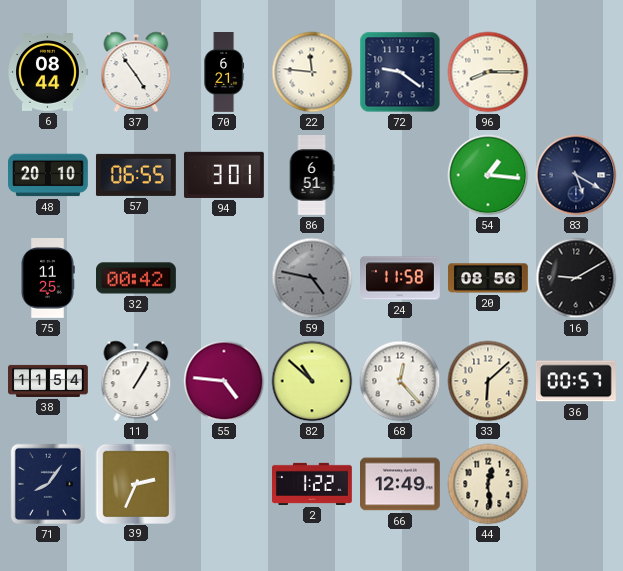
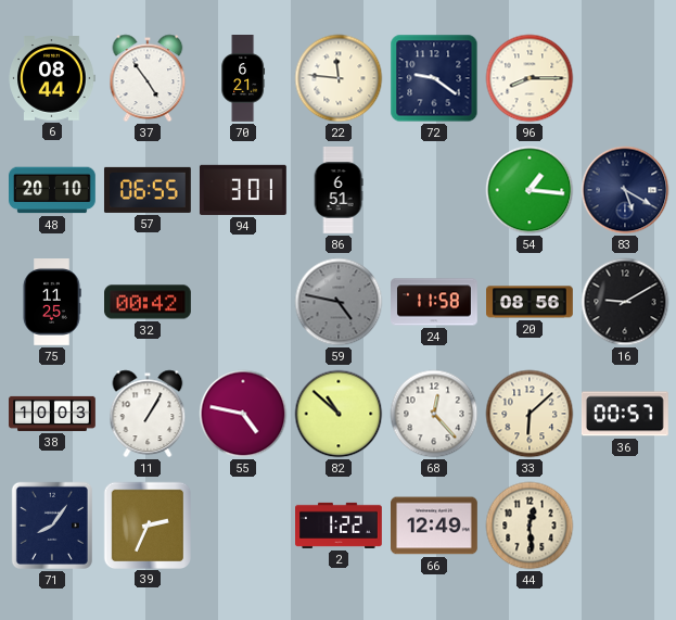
38: 11:54 -> 10:03
55: 4:46 -> 4:47
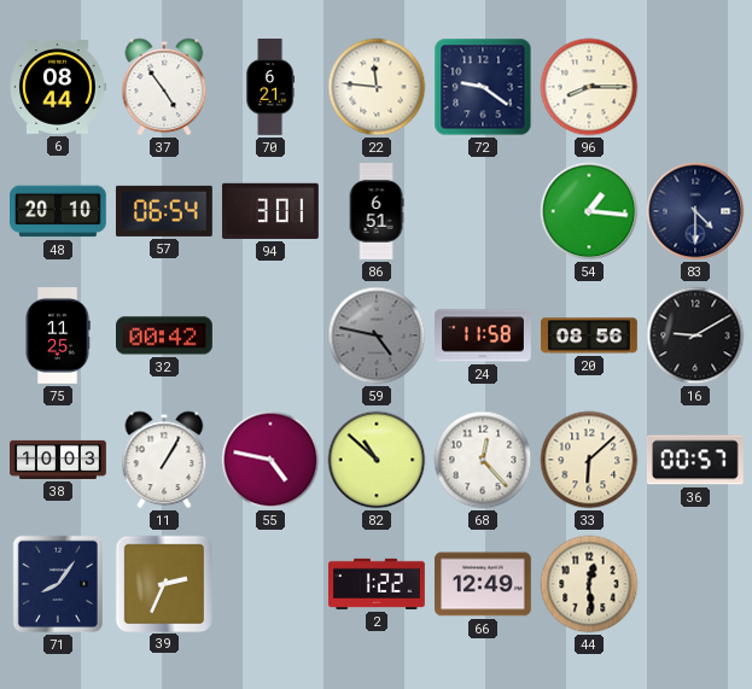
57: 06:55 -> 06:54
83: 5:20 -> 4:30
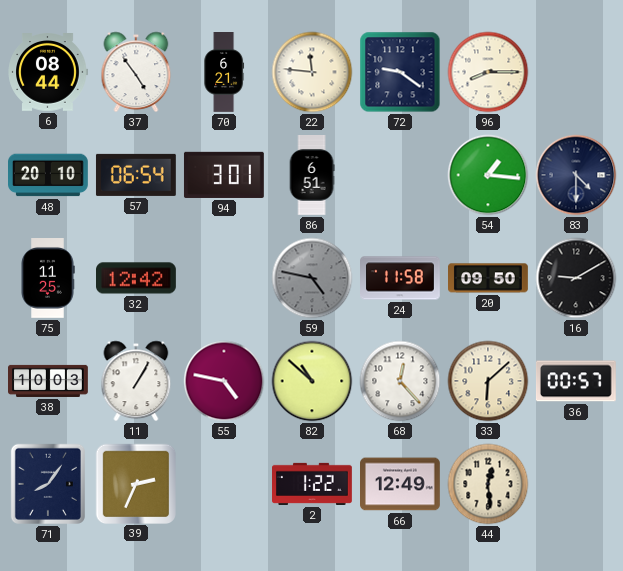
32: 00:42 -> 12:42
20: 08:56 -> 09:50
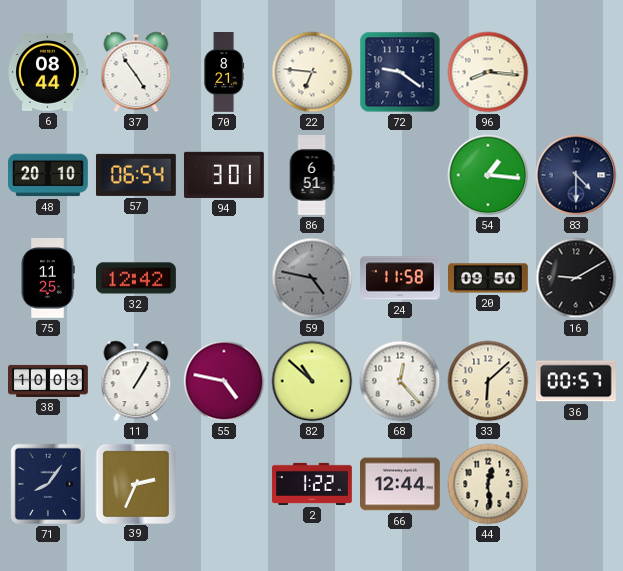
70: 6:21 -> 8:21
22: 11:46 -> 6:46
96: 8:15 -> 8:16
66: 12:49 -> 12:44
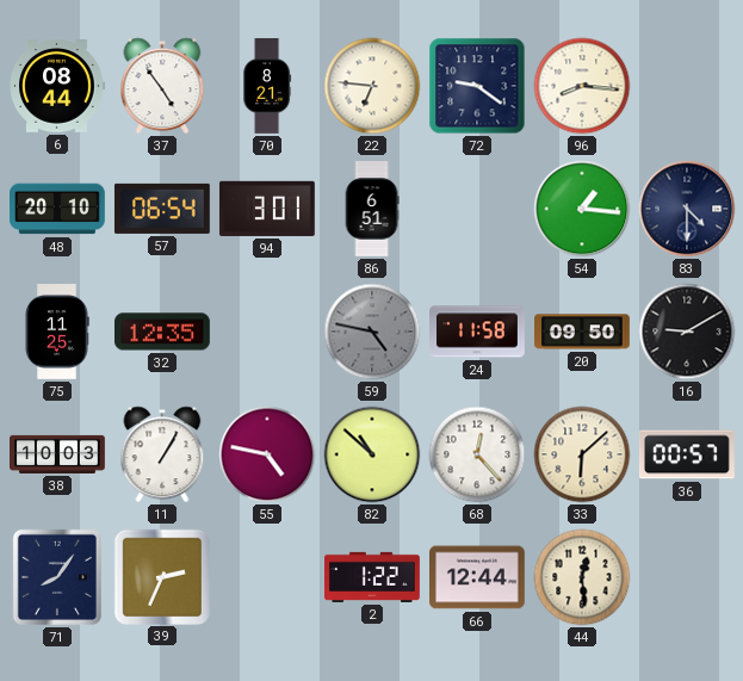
32: 12:42 -> 12:35
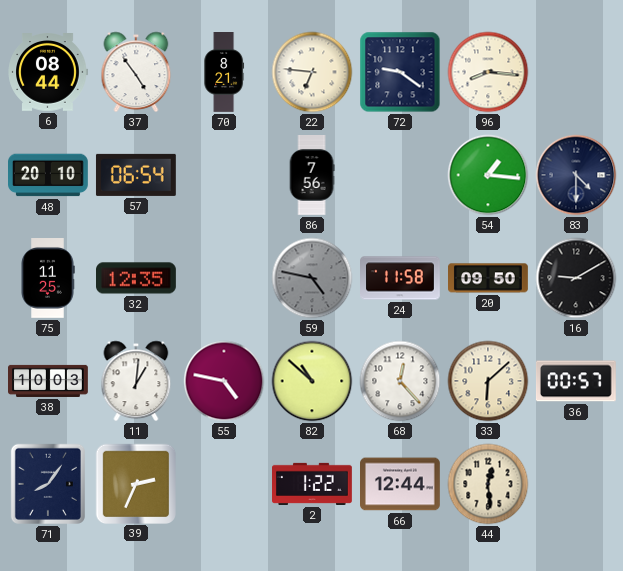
94: 3:01 -> none
86: 6:51 -> 7:56
11: 1:05 -> 1:01
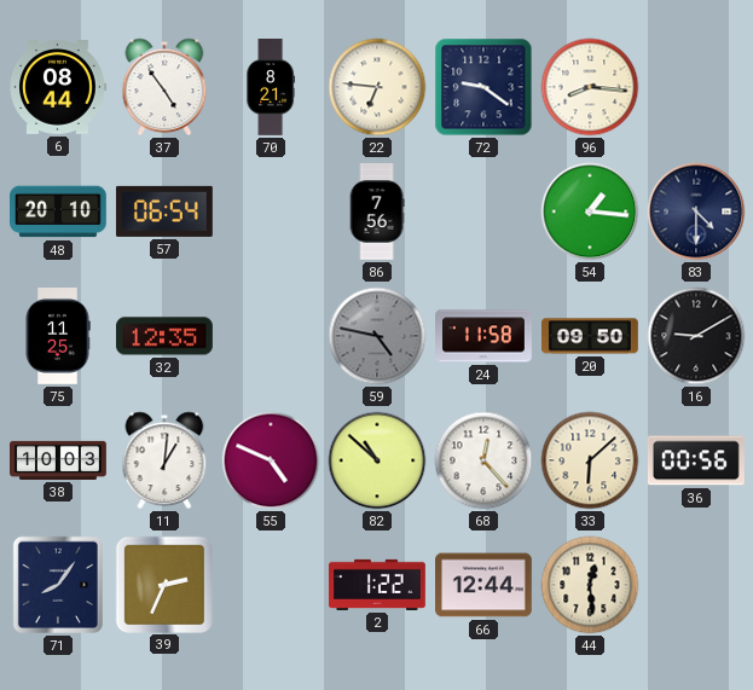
55: 4:47 -> 4:49
36: 00:57 -> 00:56
